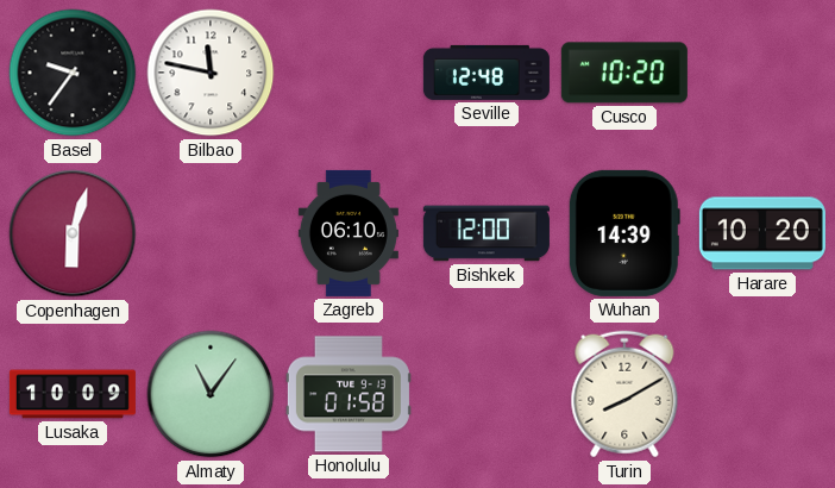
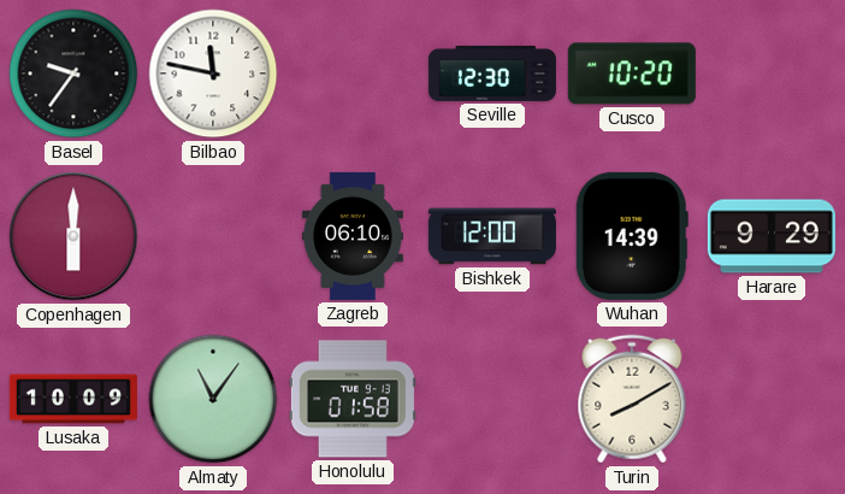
Seville: 12:48 -> 12:30
Copenhagen: 6:03 -> 6:00
Harare: 10:20 -> 9:29
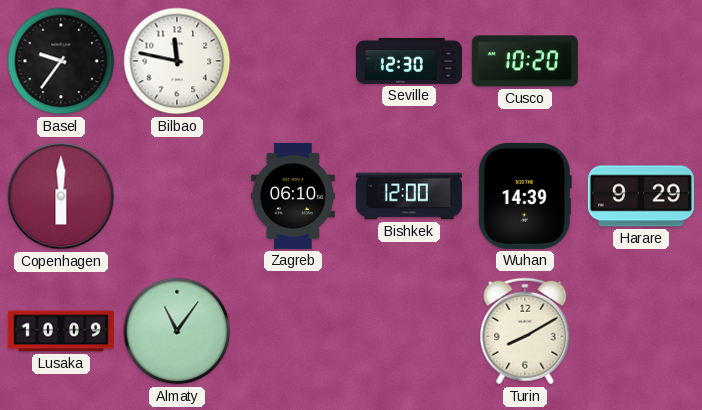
Honolulu: 01:58 -> none
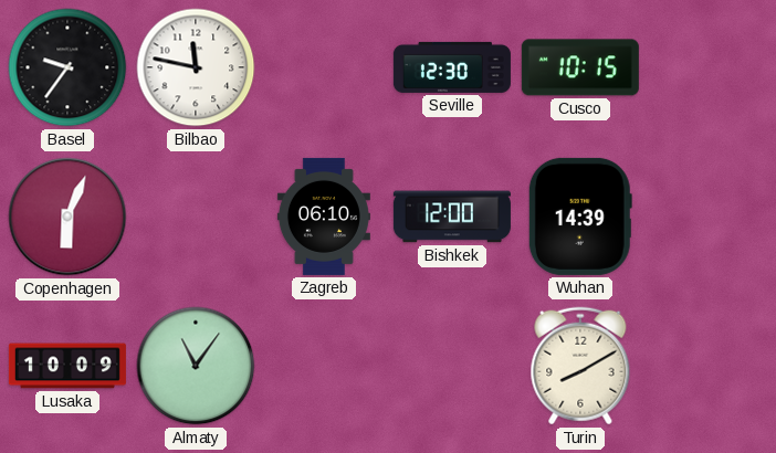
Cusco: 10:20 -> 10:15
Copenhagen: 6:00 -> 6:04
Harare: 9:29 -> none
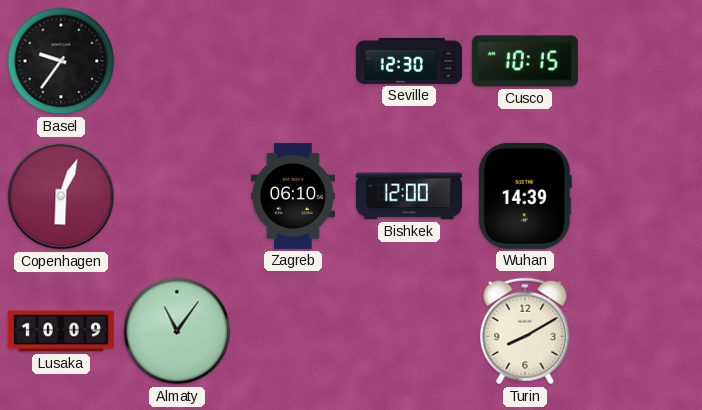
Bilbao: 11:47 -> none
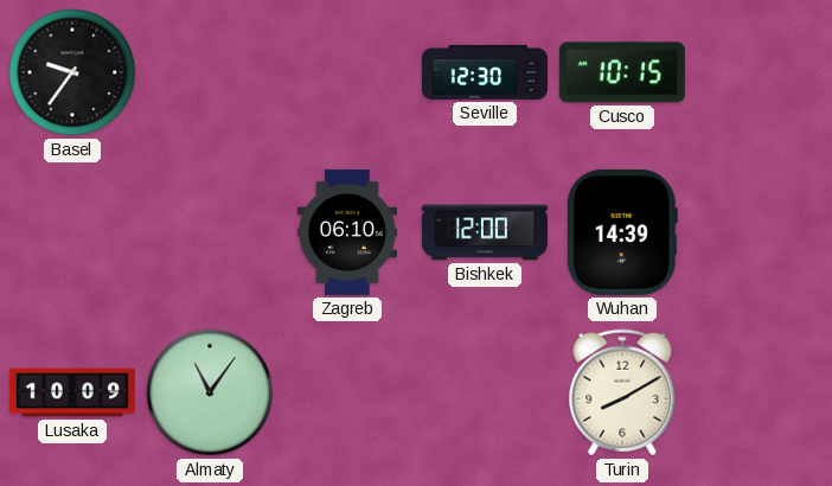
Copenhagen: 6:04 -> none
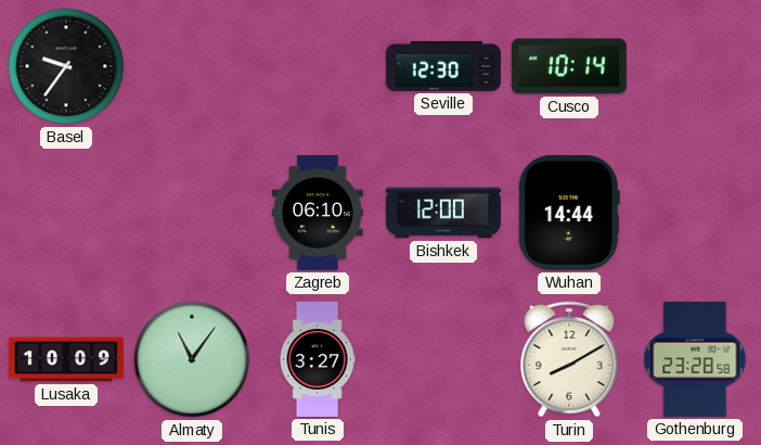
Cusco: 10:15 -> 10:14
Wuhan: 14:39 -> 14:44
Tunis: none -> 3:27
Gothenburg: none -> 23:28
